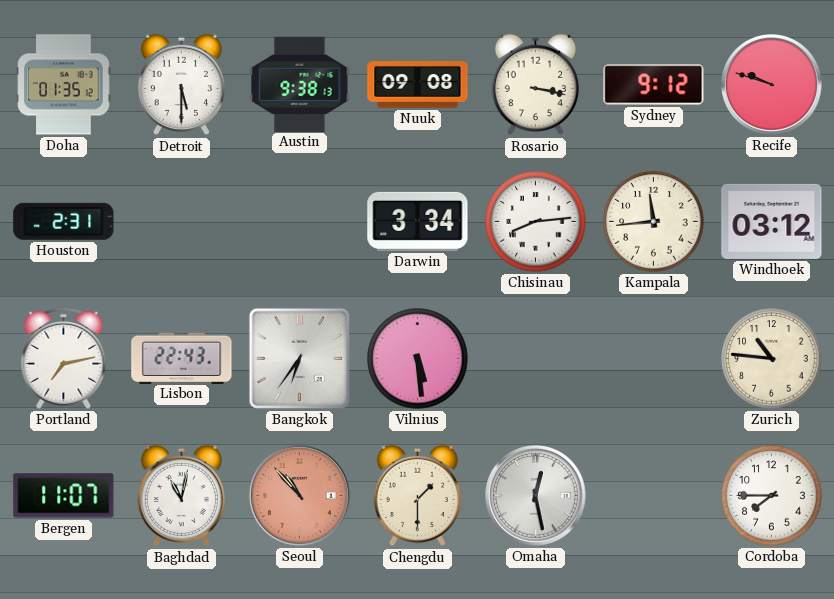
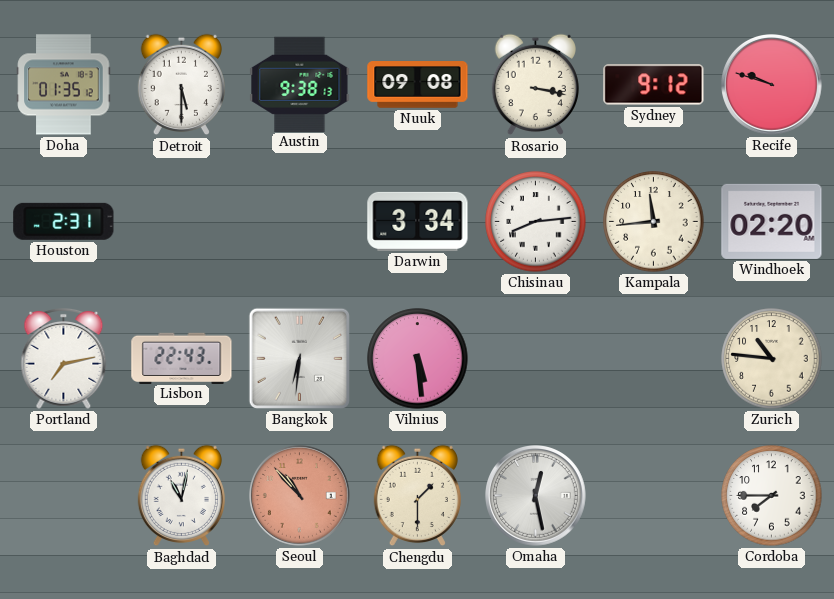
Windhoek: 03:12 -> 02:20
Bangkok: 6:36 -> 6:31
Bergen: 11:07 -> none
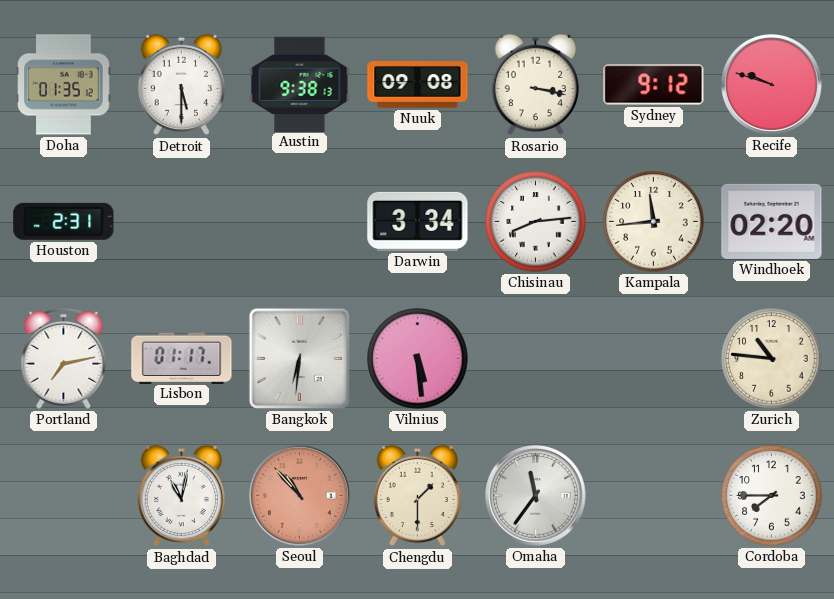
Lisbon: 22:43 -> 01:17
Omaha: 12:28 -> 11:36
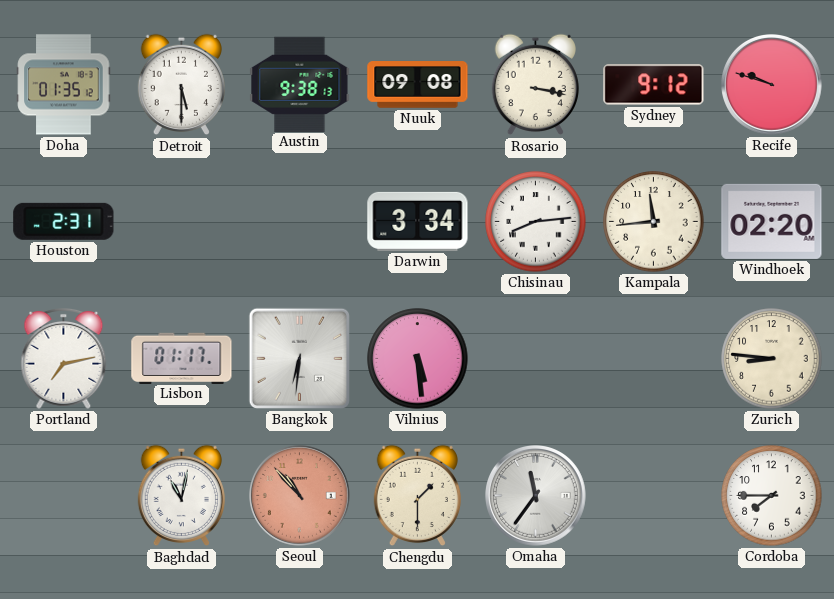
Zurich: 10:46 -> 8:46
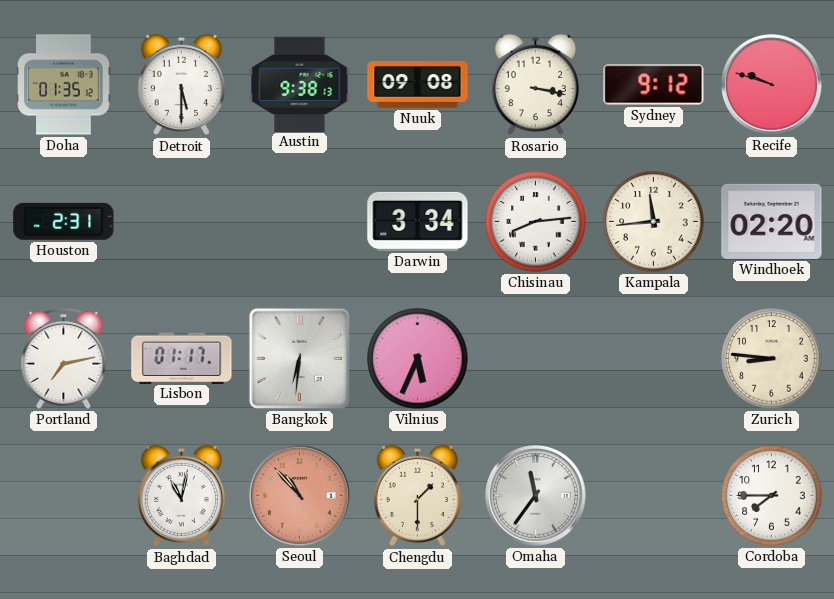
Vilnius: 5:29 -> 5:34
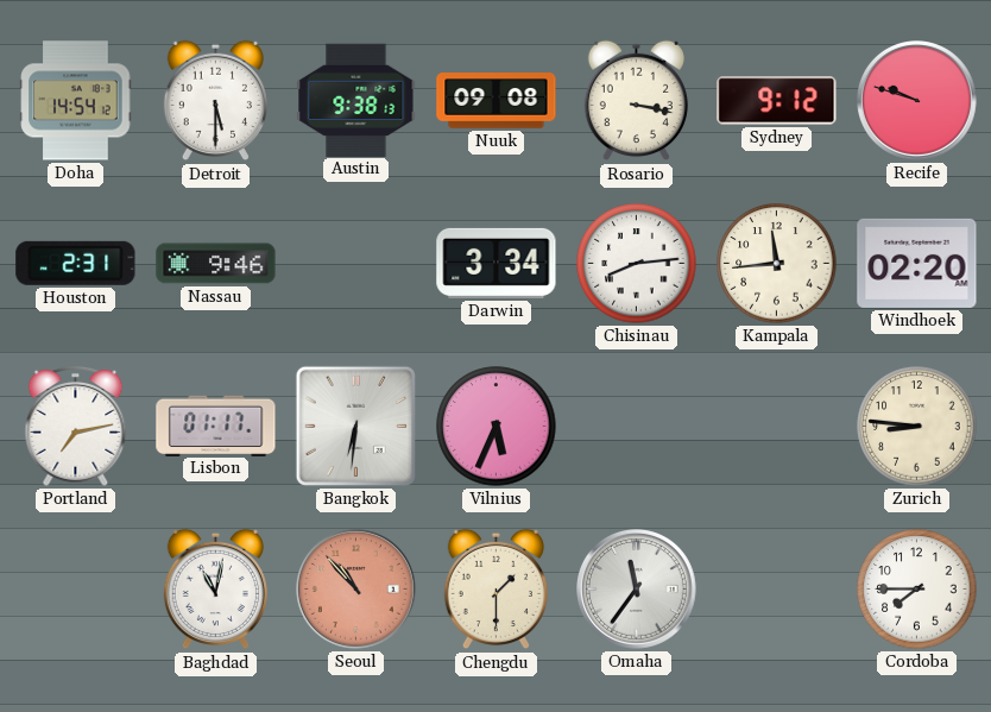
Doha: 01:35 -> 14:54
Nassau: none -> 9:46
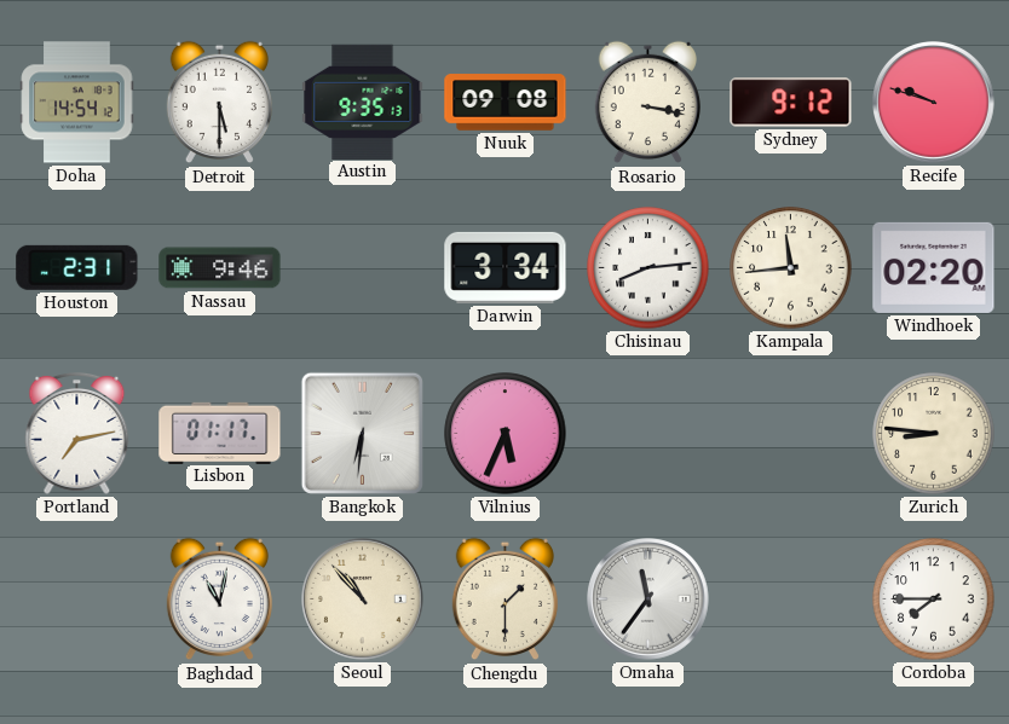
Austin: 9:38 -> 9:35
Seoul dial: salmon -> cream
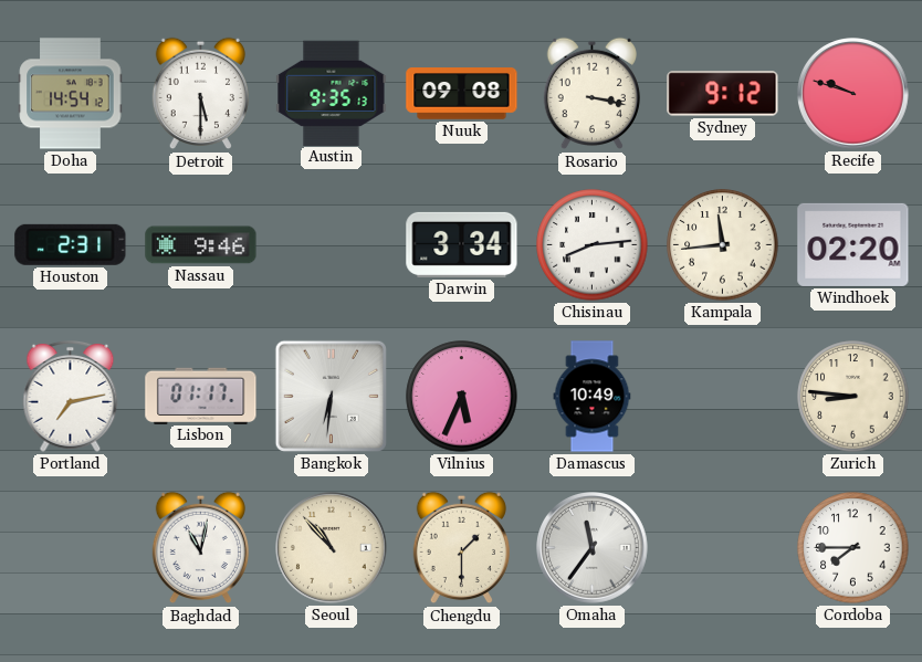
Damascus: none -> 10:49
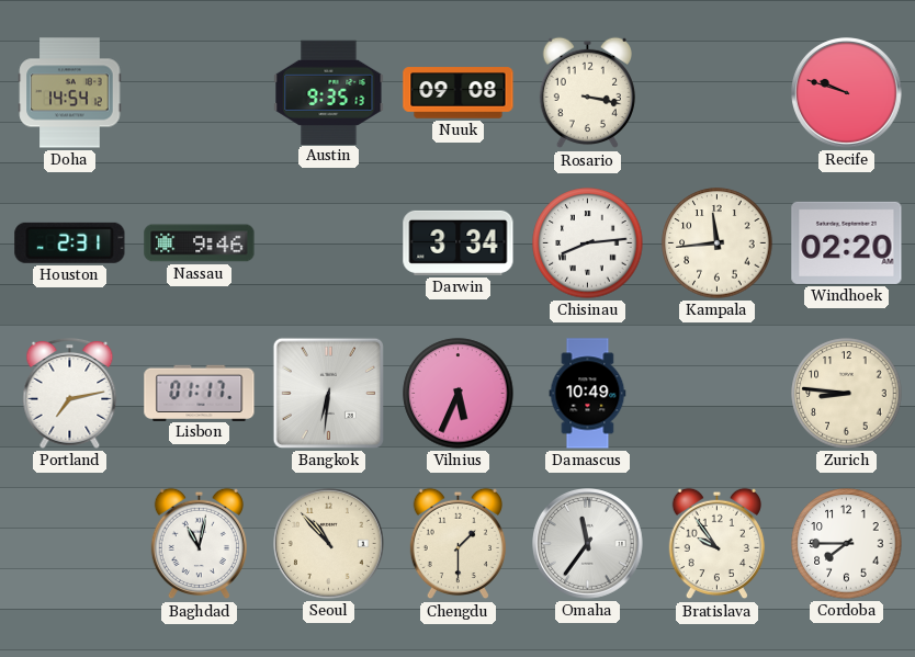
Detroit: 5:30 -> none
Sydney: 9:12 -> none
Bratislava: none -> 9:54
